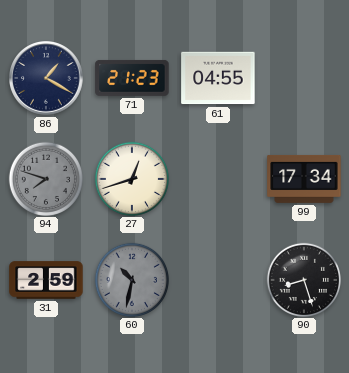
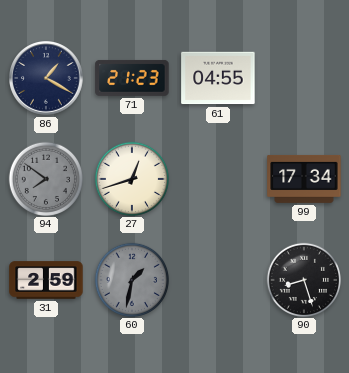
94: 7:48 -> 7:51
60: 10:32 -> 1:32
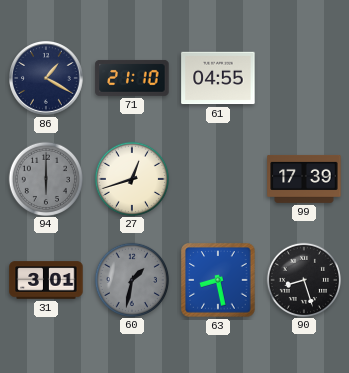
71: 21:23 -> 21:10
94: 7:51 -> 6:00
99: 17:34 -> 17:39
31: 2:59 -> 3:01
63: none -> 8:28
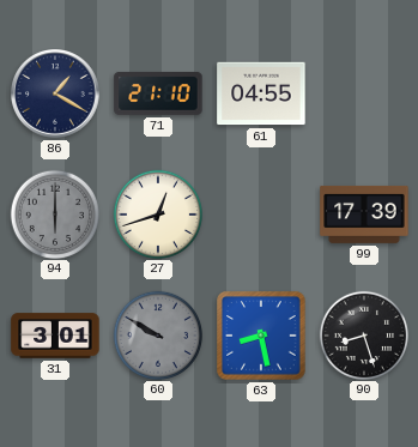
60: 1:32 -> 9:50
